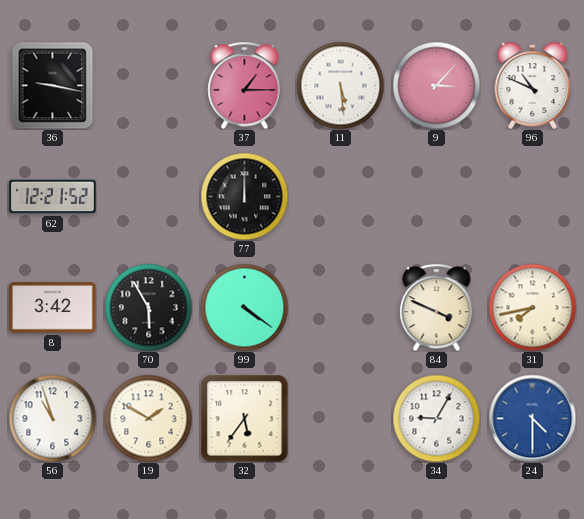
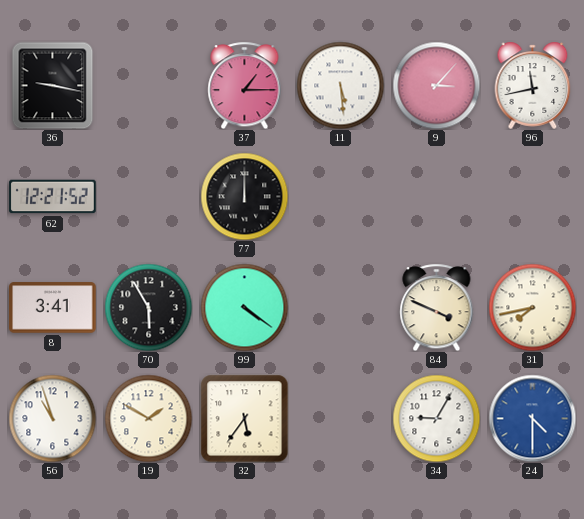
96: 10:49 -> 11:43
8: 3:42 -> 3:41
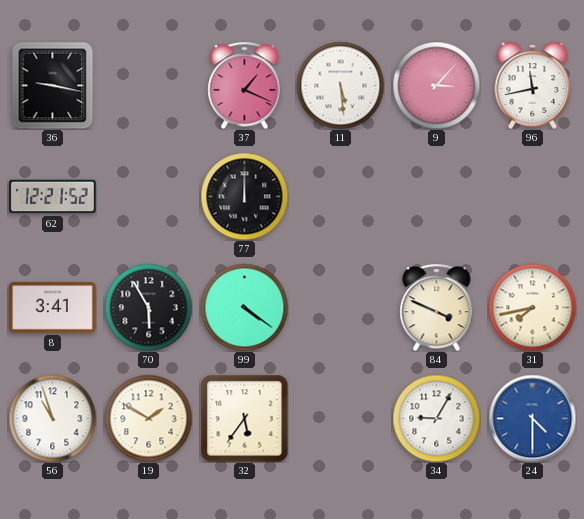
37: 1:15 -> 1:19
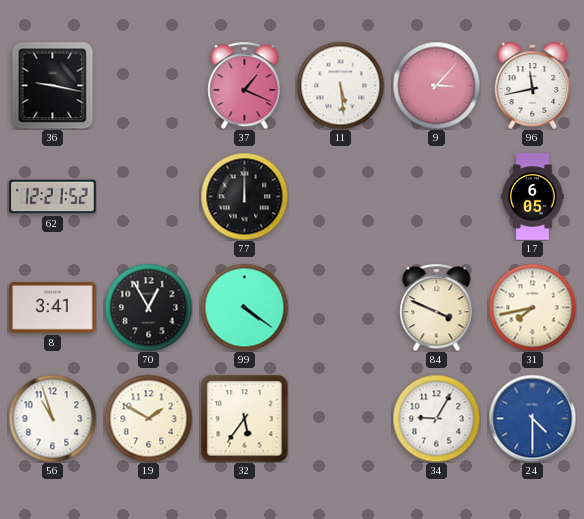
17: none -> 6:05
70: 5:55 -> 12:55
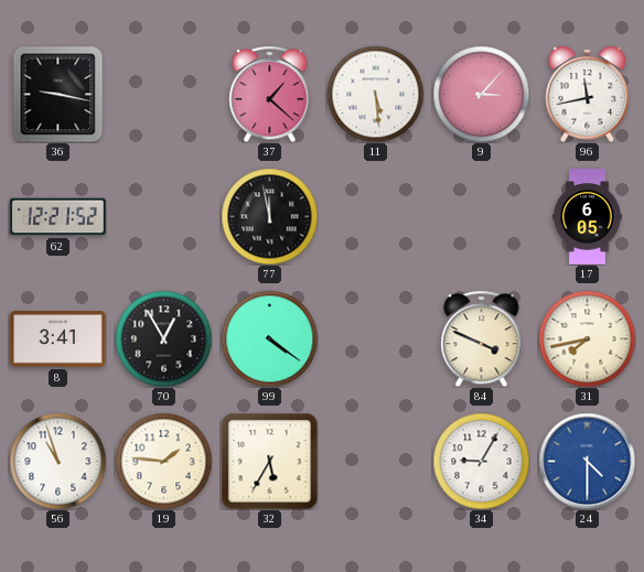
37: 1:19 -> 1:22
77: 12:00 -> 11:58
19: 1:50 -> 1:46
32: 5:36 -> 5:35
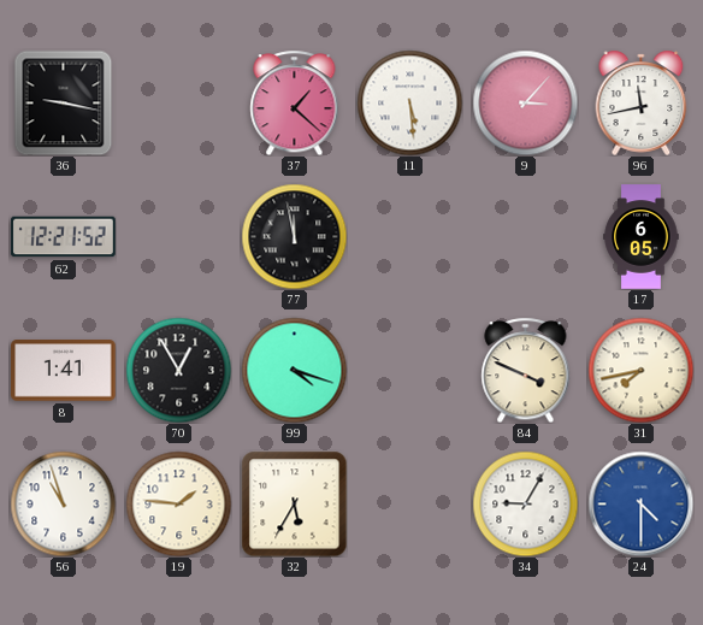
8: 3:41 -> 1:41
99: 4:21 -> 4:18
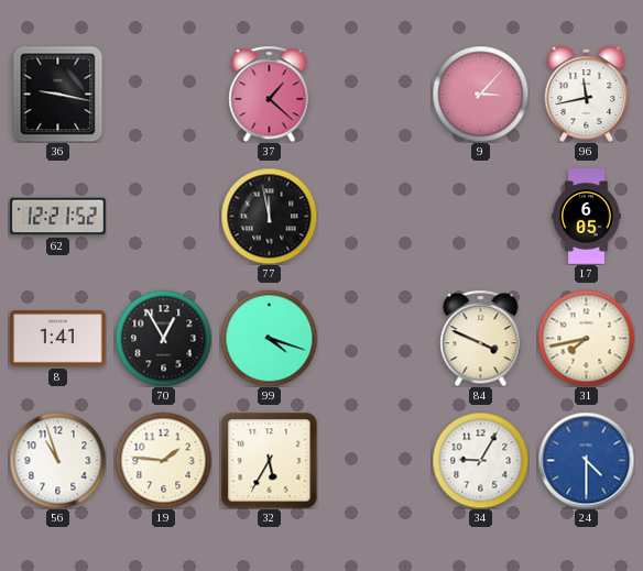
11: 5:29 -> none
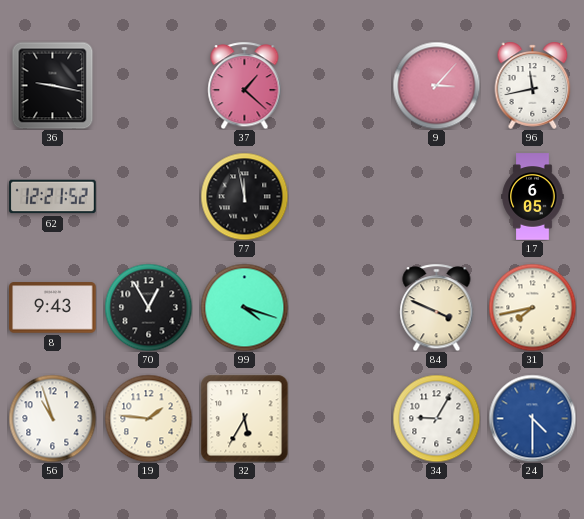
8: 1:41 -> 9:43
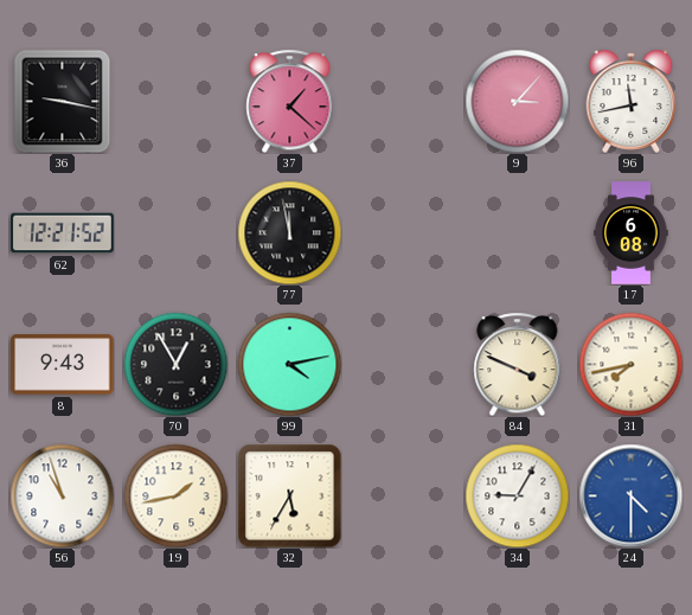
17: 6:05 -> 6:08
99: 4:18 -> 4:13
19: 1:46 -> 1:43
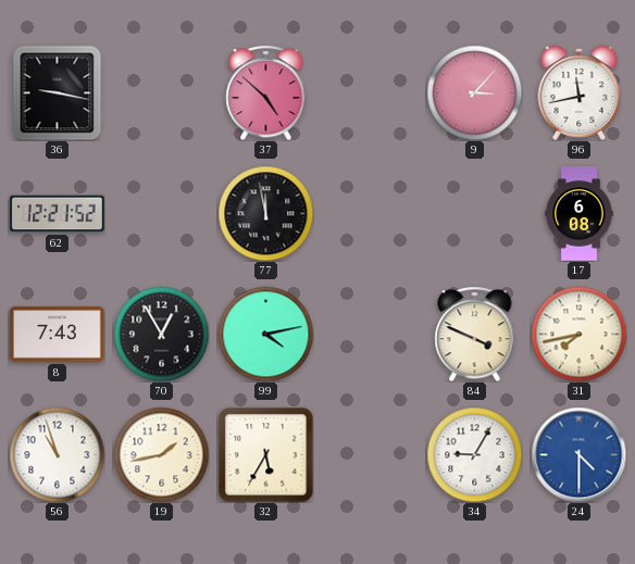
37: 1:22 -> 4:52
8: 9:43 -> 7:43
